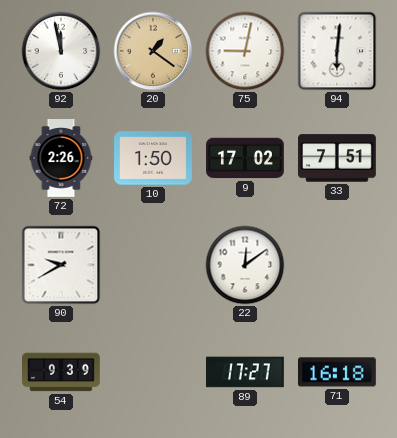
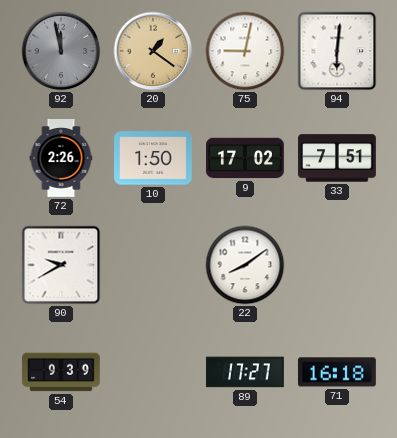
92 dial: white -> grey
22: 12:09 -> 8:09
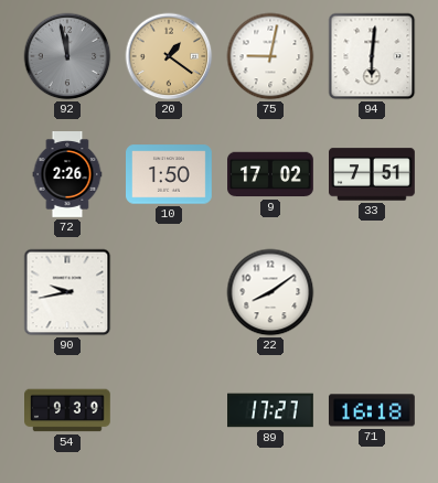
90: 9:40 -> 9:43
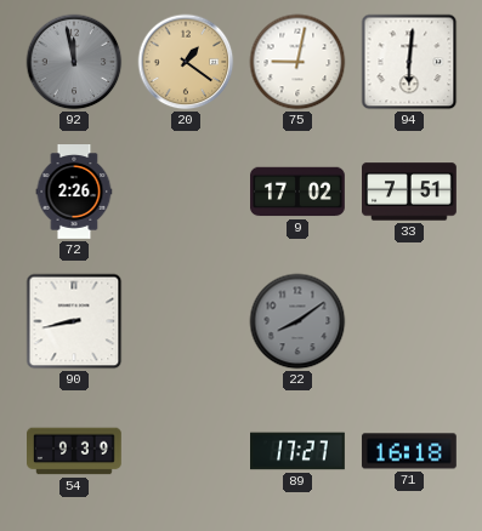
10: 1:50 -> none
90: 9:43 -> 8:43
22 dial: white -> grey
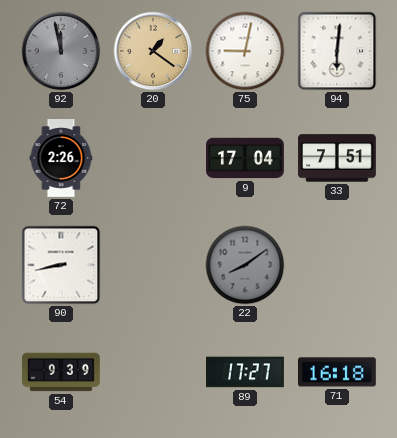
9: 17:02 -> 17:04
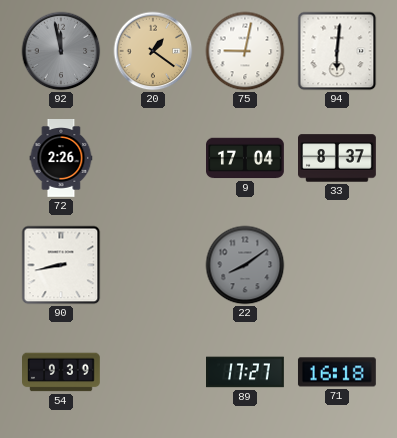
33: 7:51 -> 8:37
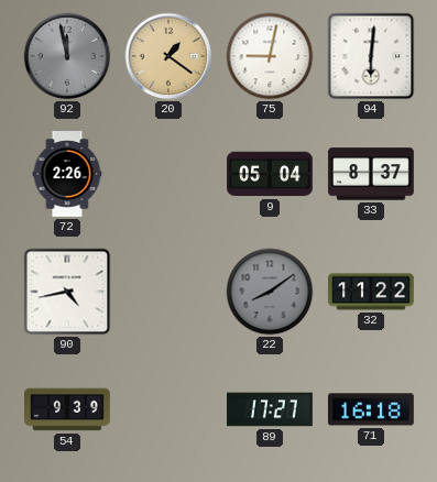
9: 17:04 -> 05:04
90: 8:43 -> 4:43
32: none -> 11:22
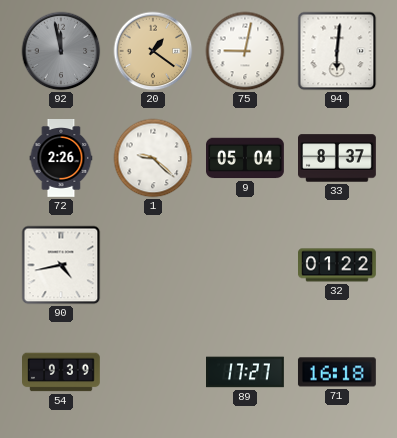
1: none -> 9:22
22: 8:09 -> none
32: 11:22 -> 01:22
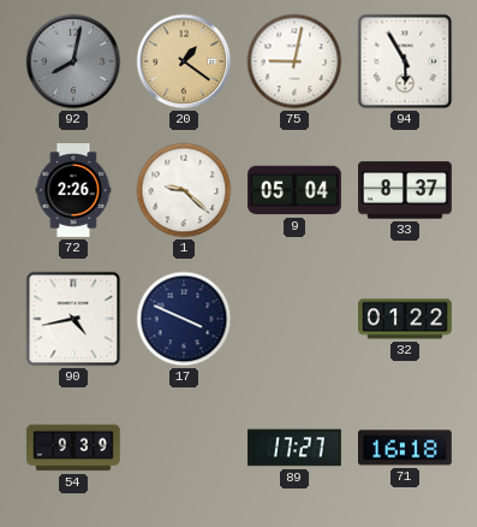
92: 11:58 -> 8:02
94: 6:01 -> 5:55
17: none -> 3:49
